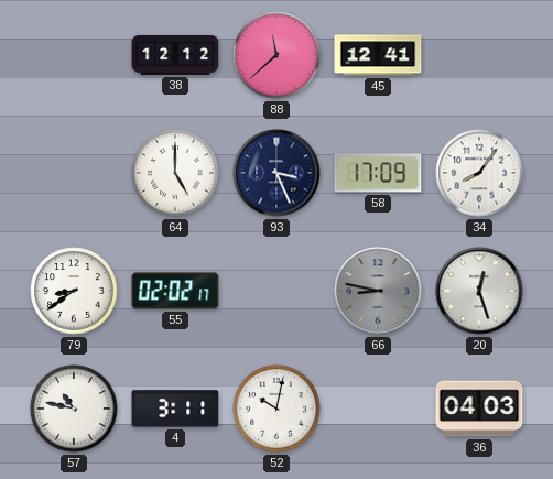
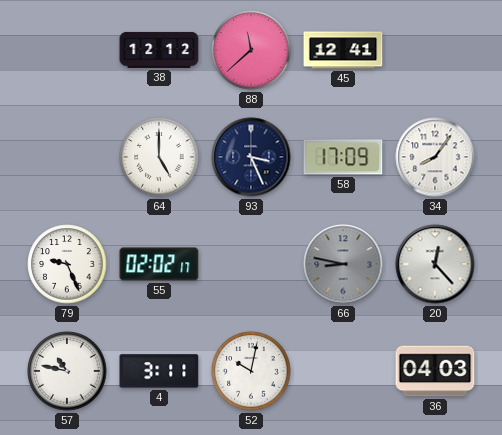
79: 8:39 -> 9:26
20: 12:27 -> 12:23
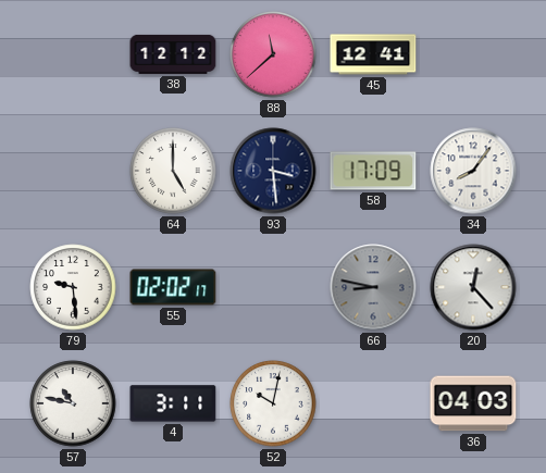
93: 3:26 -> 3:29
79: 9:26 -> 9:29
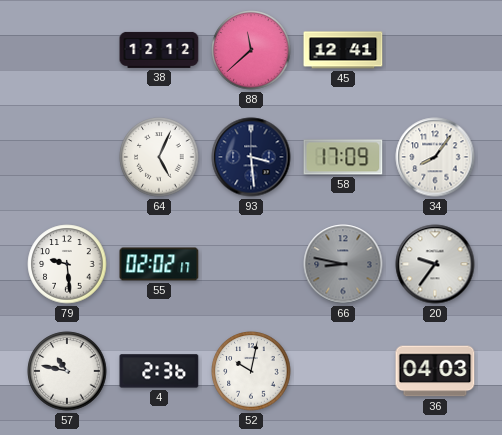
64: 5:00 -> 5:04
20: 12:23 -> 9:36
4: 3:11 -> 2:36
